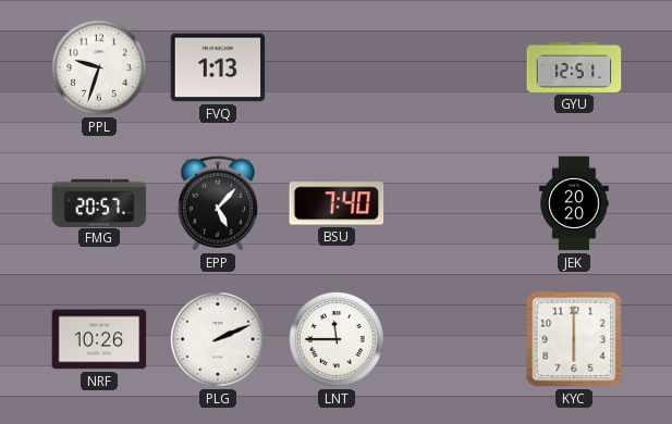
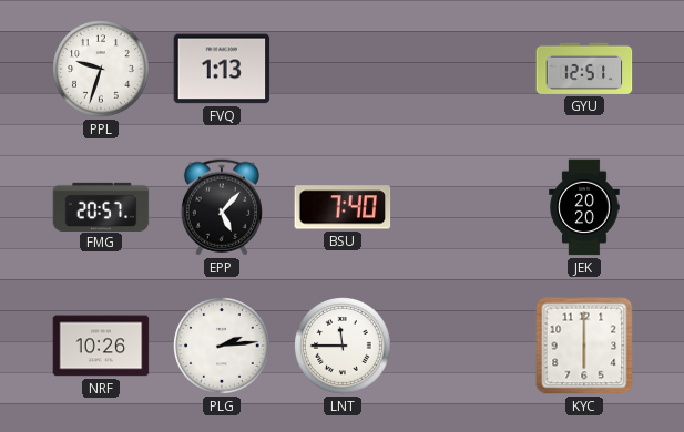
PLG: 2:11 -> 2:14
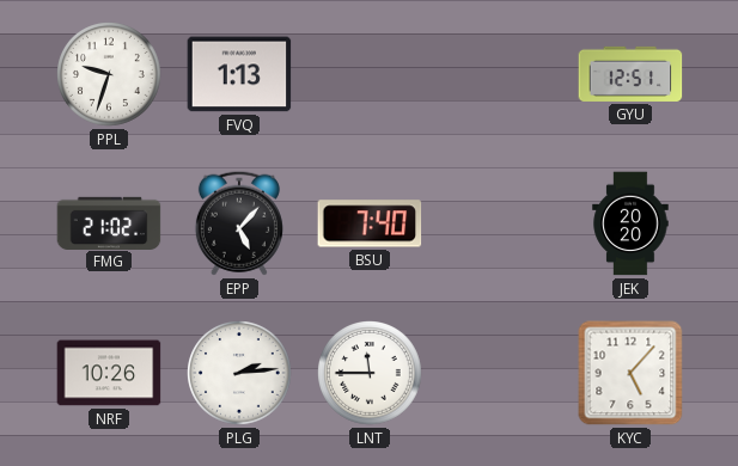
FMG: 20:57 -> 21:02
KYC: 6:00 -> 5:07
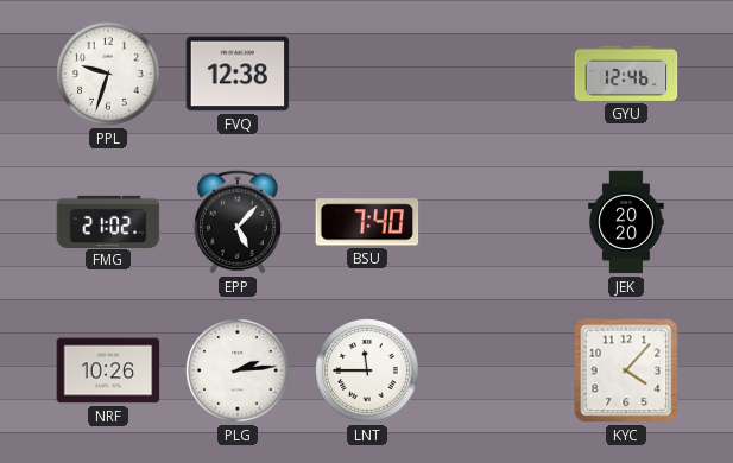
FVQ: 1:13 -> 12:38
GYU: 12:51 -> 12:46
KYC: 5:07 -> 4:07
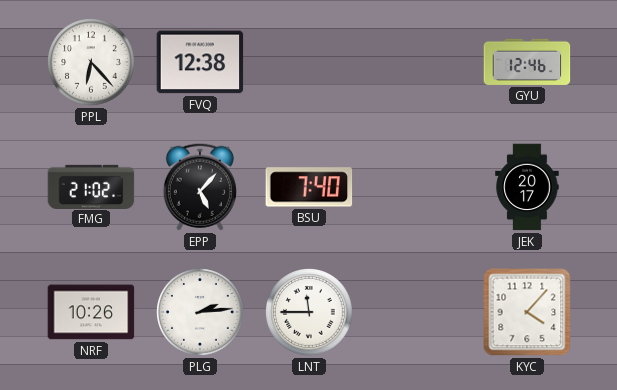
PPL: 9:33 -> 6:23
JEK: 20:20 -> 20:17
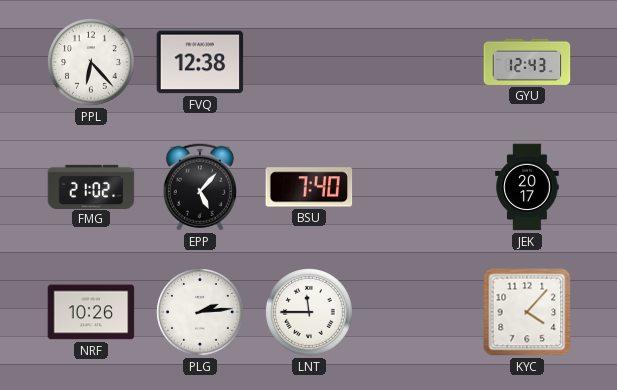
GYU: 12:46 -> 12:43
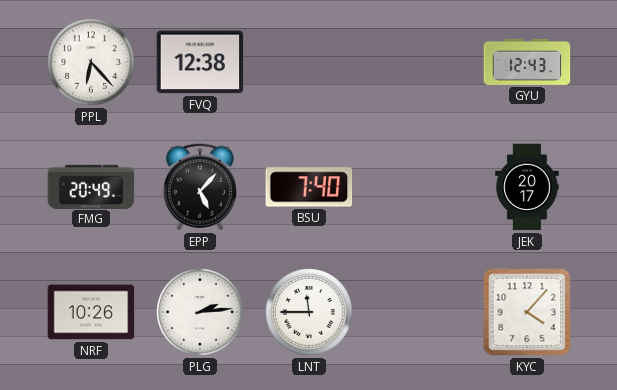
FMG: 21:02 -> 20:49
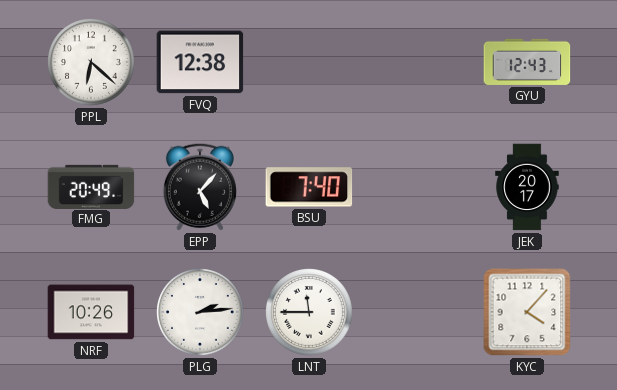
PPL: 6:23 -> 6:22
